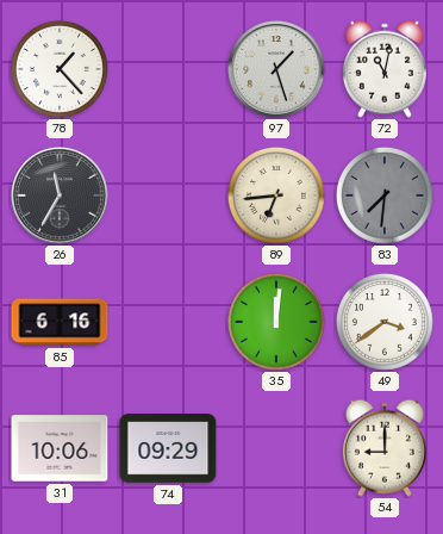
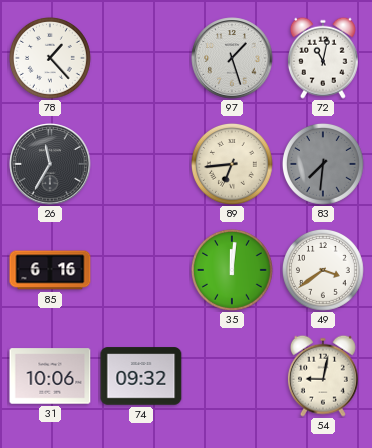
74: 09:29 -> 09:32
54: 9:00 -> 9:02
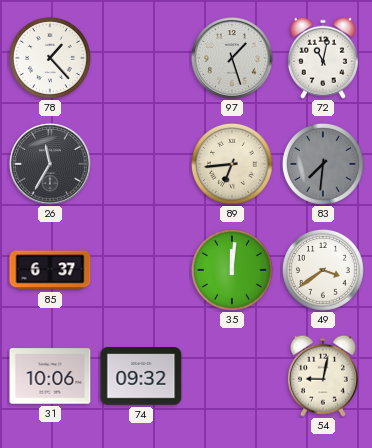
85: 6:16 -> 6:37
